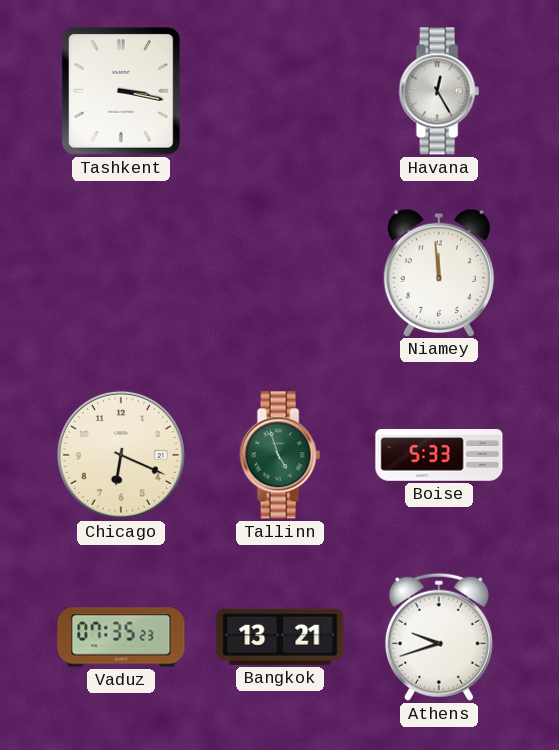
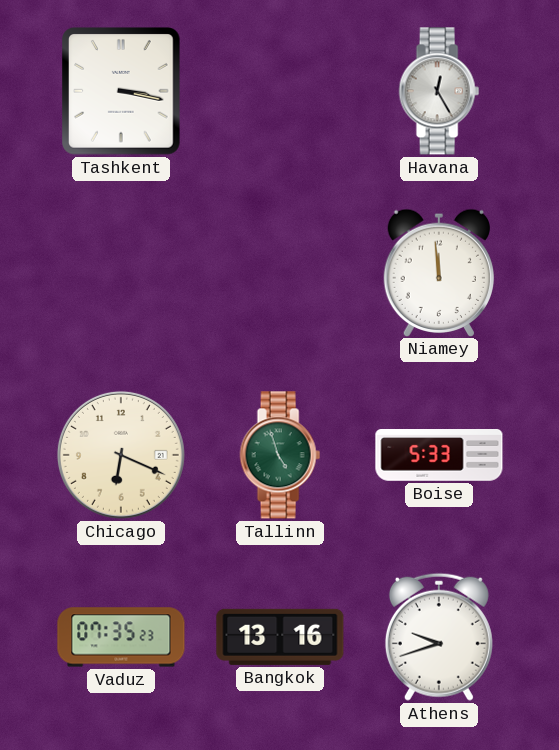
Bangkok: 13:21 -> 13:16
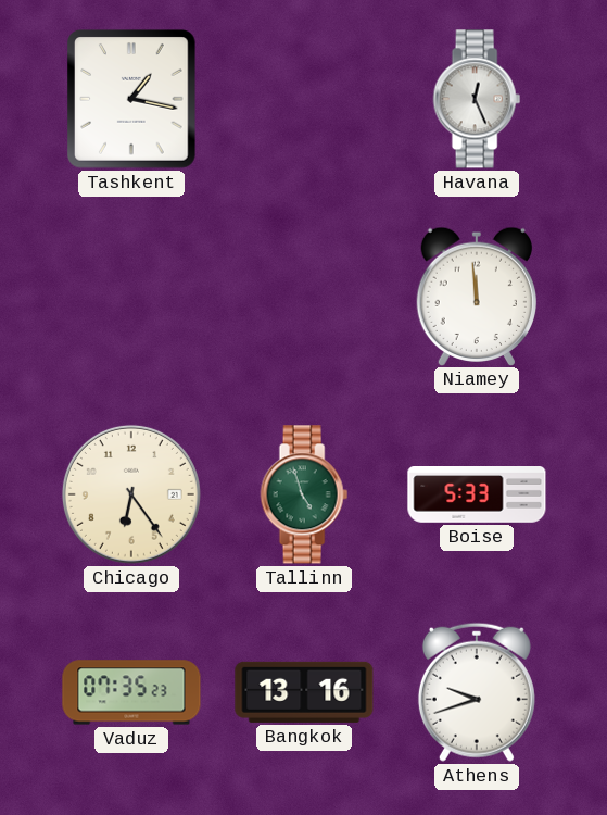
Tashkent: 3:17 -> 1:17
Havana: 12:25 -> 12:26
Chicago: 6:19 -> 6:24
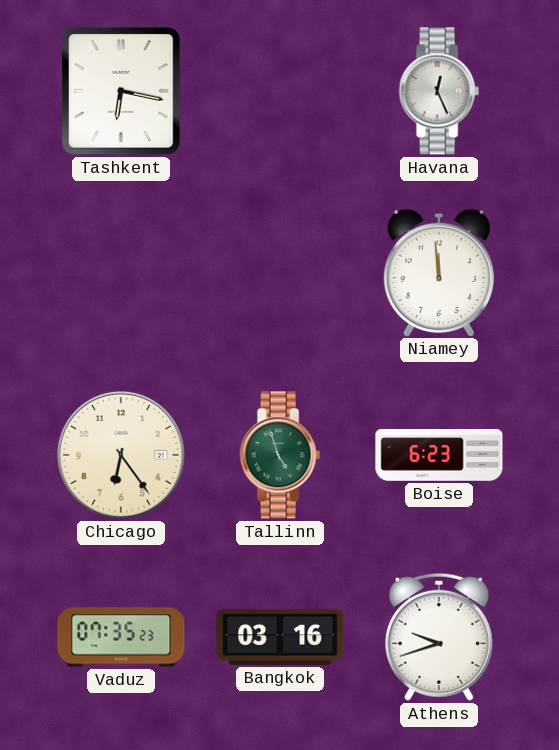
Tashkent: 1:17 -> 6:17
Boise: 5:33 -> 6:23
Bangkok: 13:16 -> 03:16
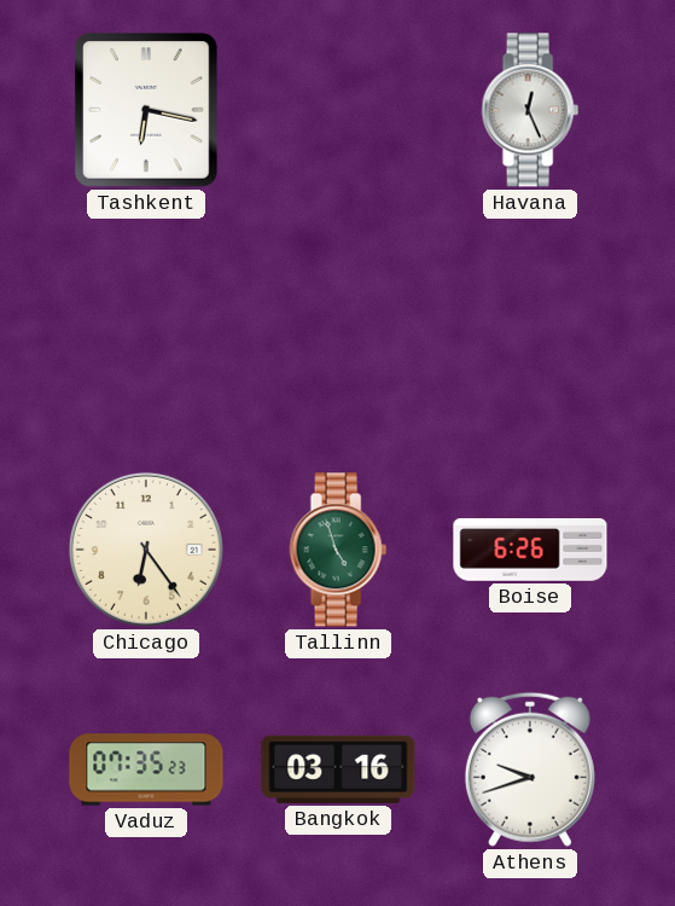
Niamey: 11:59 -> none
Boise: 6:23 -> 6:26
